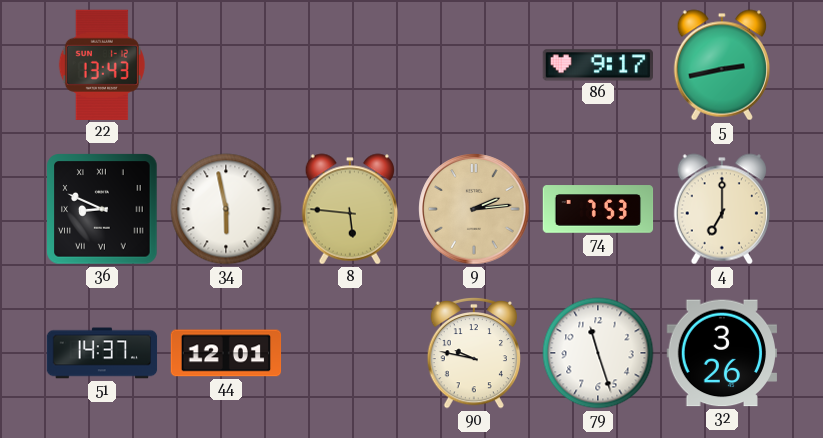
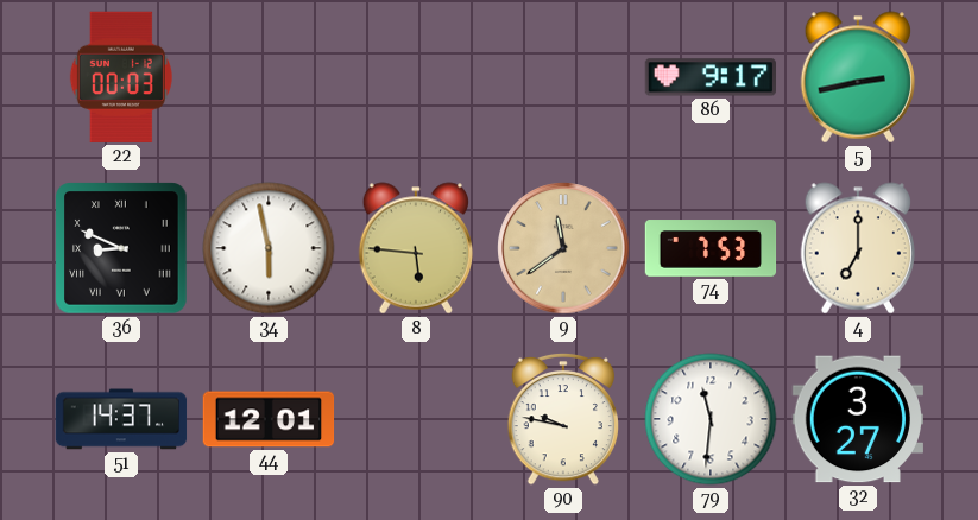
22: 13:43 -> 00:03
9: 2:14 -> 11:39
79: 11:27 -> 11:31
32: 3:26 -> 3:27
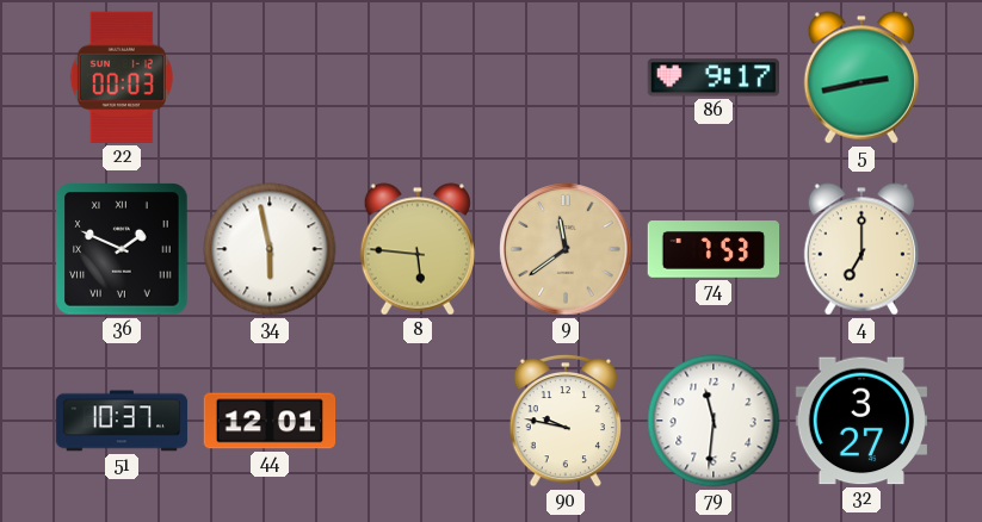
36: 8:49 -> 1:49
51: 14:37 -> 10:37
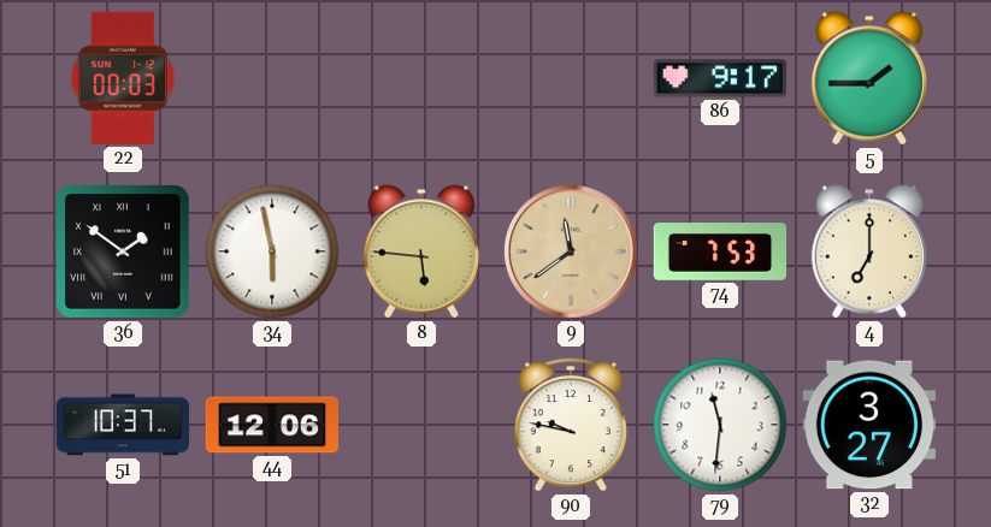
5: 2:43 -> 1:45
36: 1:49 -> 1:51
44: 12:01 -> 12:06
